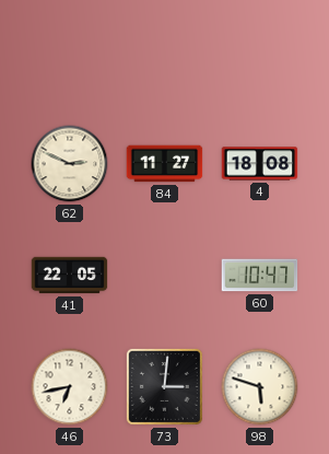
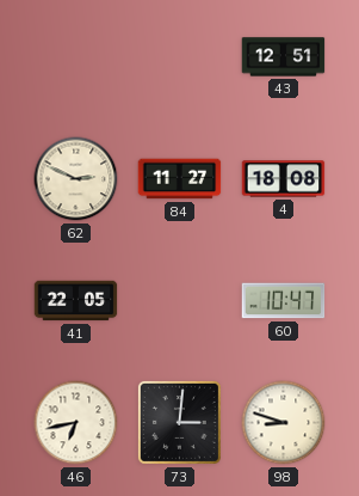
43: none -> 12:51
98: 5:48 -> 8:48
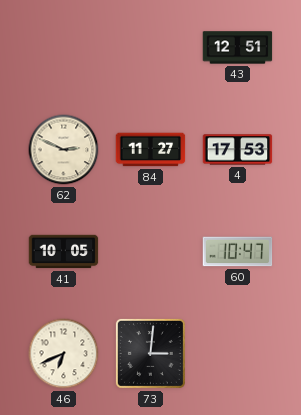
4: 18:08 -> 17:53
41: 22:05 -> 10:05
46: 6:43 -> 6:41
98: 8:48 -> none
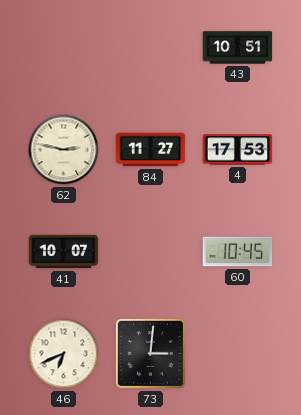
43: 12:51 -> 10:51
62: 2:49 -> 2:47
41: 10:05 -> 10:07
60: 10:47 -> 10:45
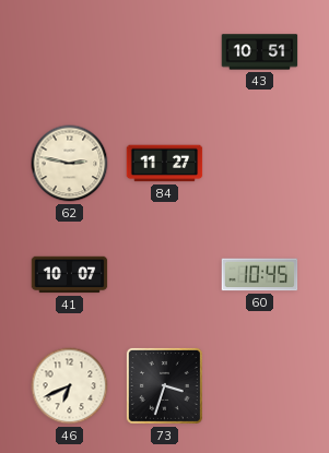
4: 17:53 -> none
73: 3:01 -> 3:33
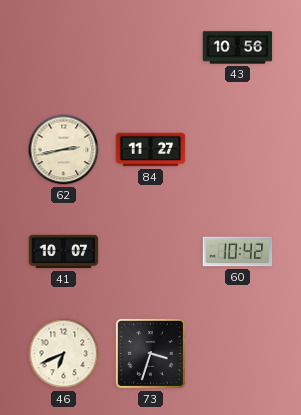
43: 10:51 -> 10:56
62: 2:47 -> 2:43
60: 10:45 -> 10:42
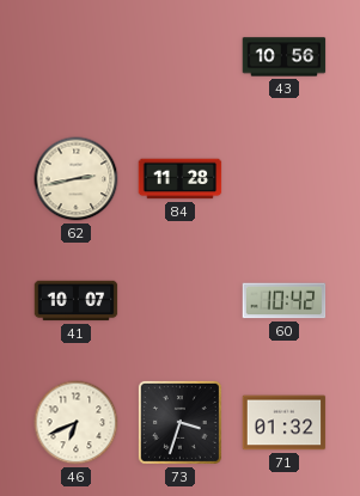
84: 11:27 -> 11:28
71: none -> 01:32
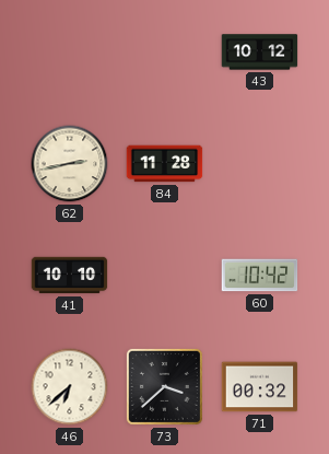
43: 10:56 -> 10:12
41: 10:07 -> 10:10
46: 6:41 -> 6:38
73: 3:33 -> 3:38
71: 01:32 -> 00:32
